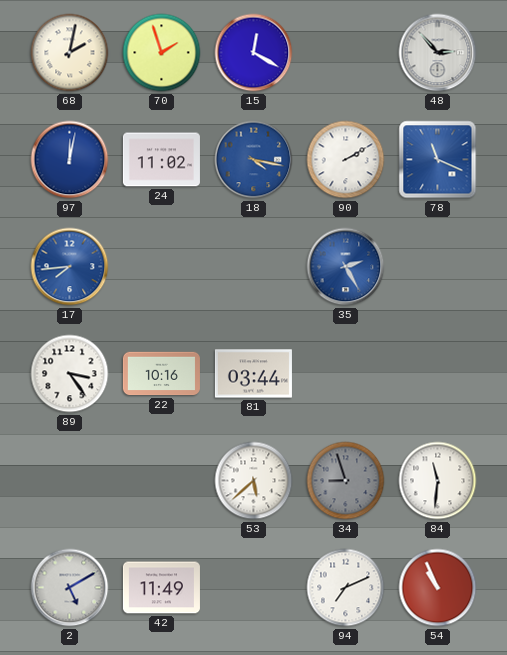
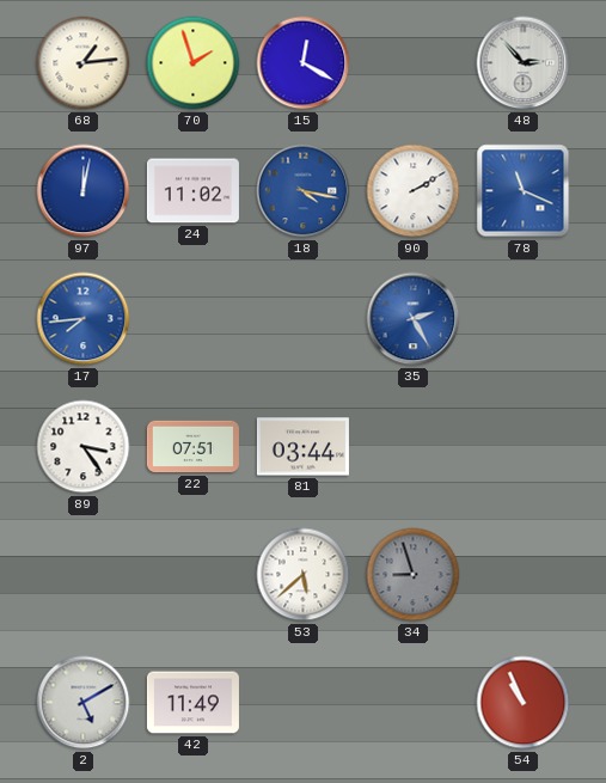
68: 2:02 -> 1:14
22: 10:16 -> 07:51
84: 11:31 -> none
94: 7:11 -> none
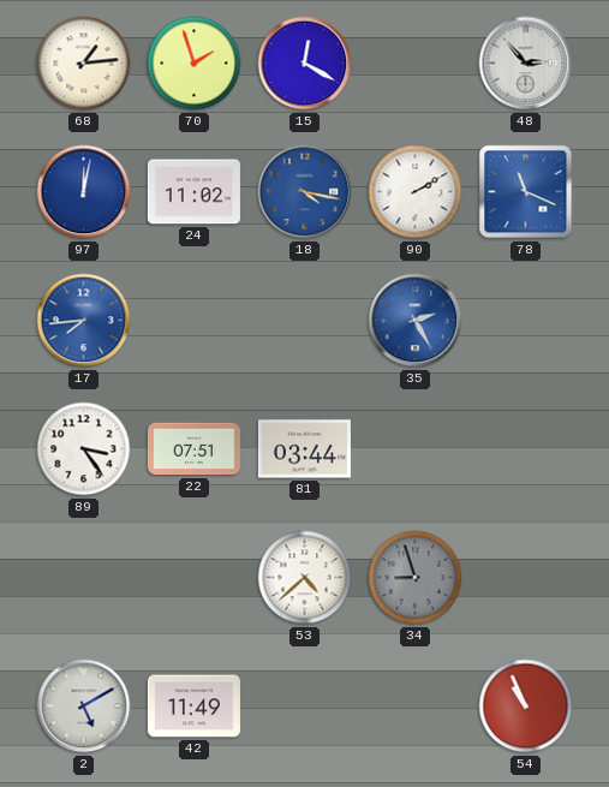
53: 5:38 -> 4:38
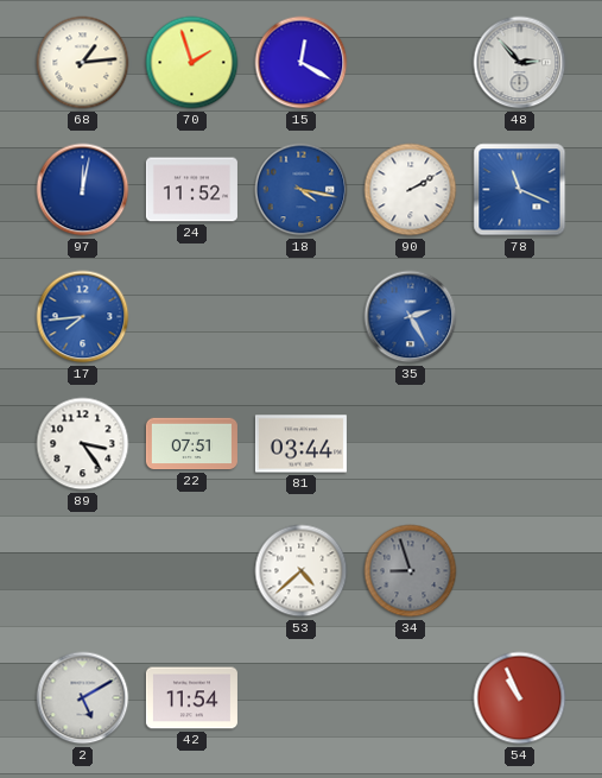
24: 11:02 -> 11:52
42: 11:49 -> 11:54
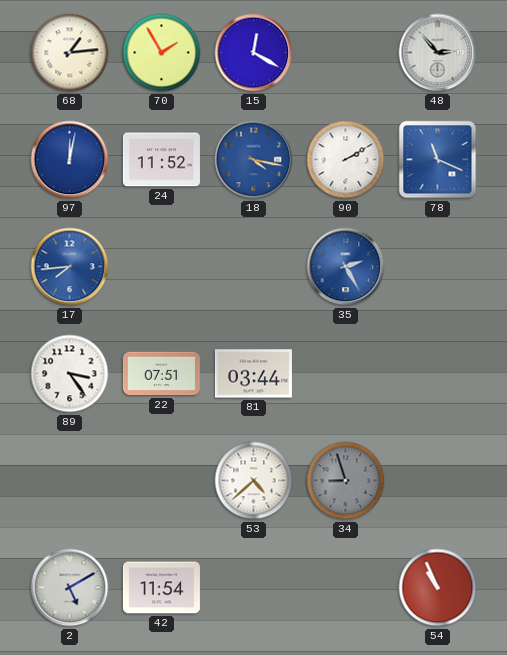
70: 1:57 -> 1:55
